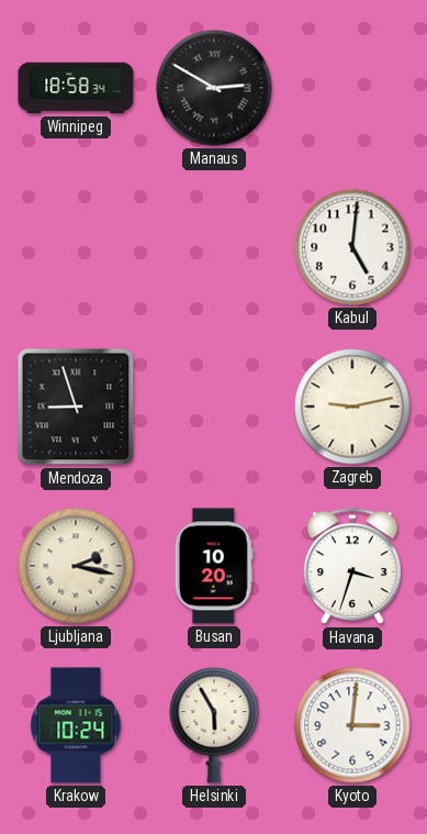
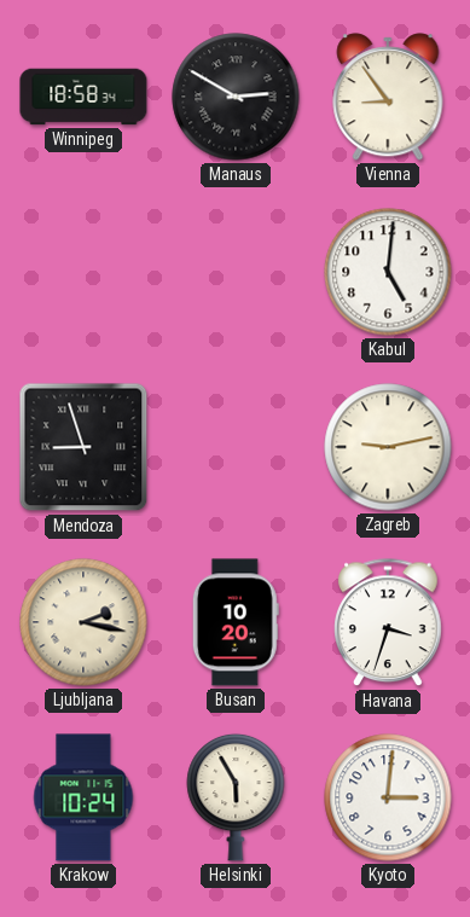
Vienna: none -> 8:54
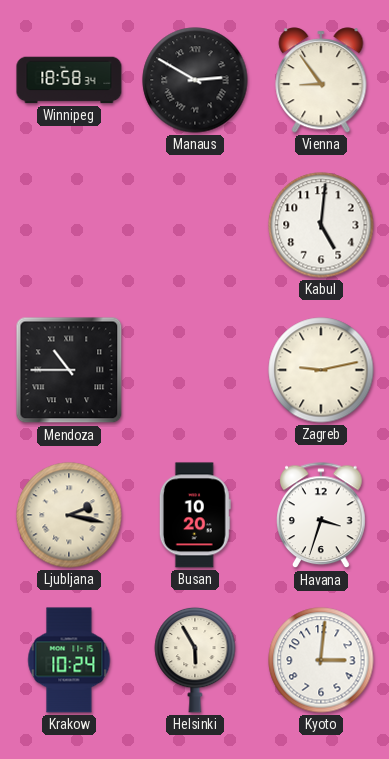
Mendoza: 8:57 -> 10:45
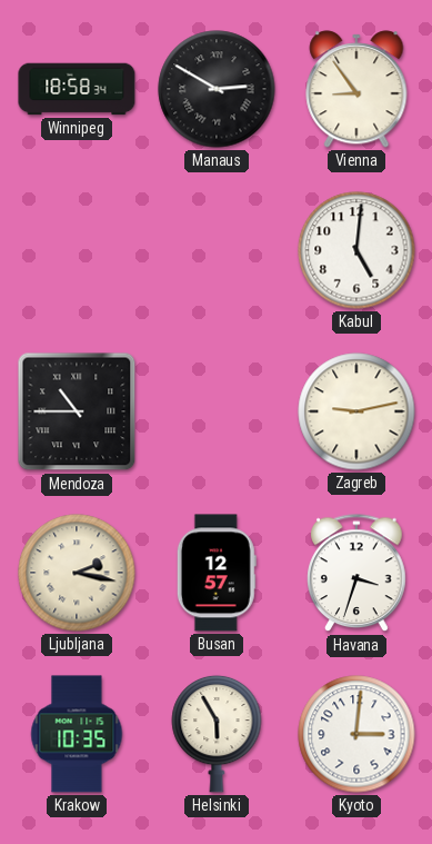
Busan: 10:20 -> 12:57
Krakow: 10:24 -> 10:35
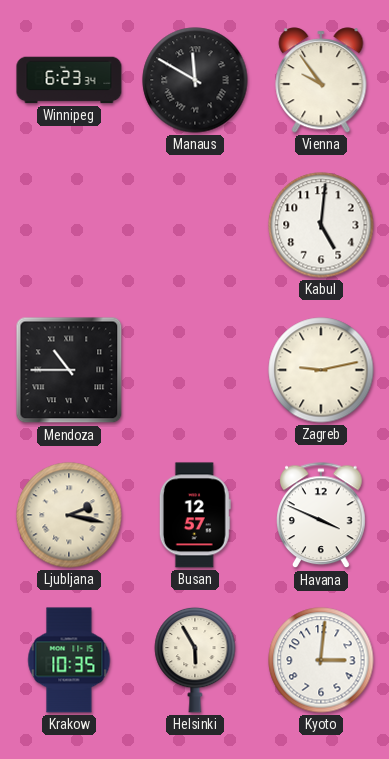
Winnipeg: 18:58 -> 6:23
Manaus: 2:50 -> 11:50
Vienna: 8:54 -> 9:54
Havana: 3:33 -> 3:49
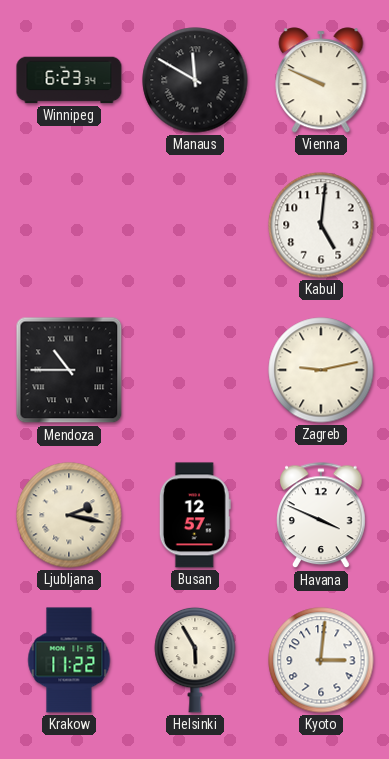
Vienna: 9:54 -> 9:49
Krakow: 10:35 -> 11:22
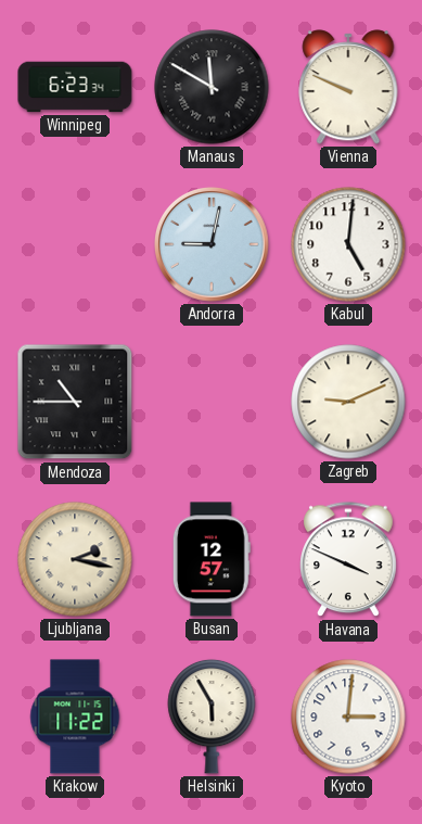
Andorra: none -> 9:02
Zagreb: 9:13 -> 9:11
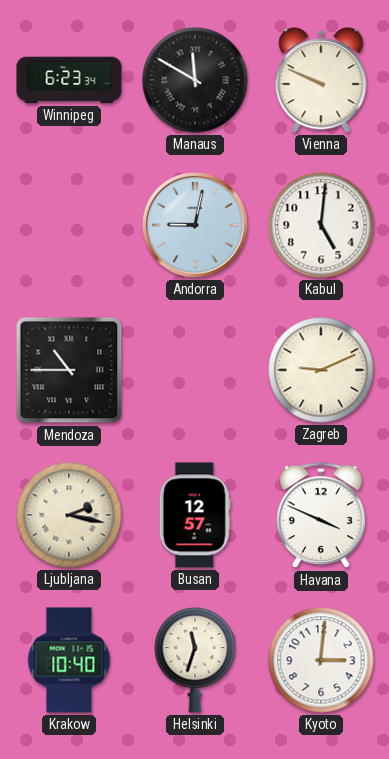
Krakow: 11:22 -> 10:40
Helsinki: 5:55 -> 11:33
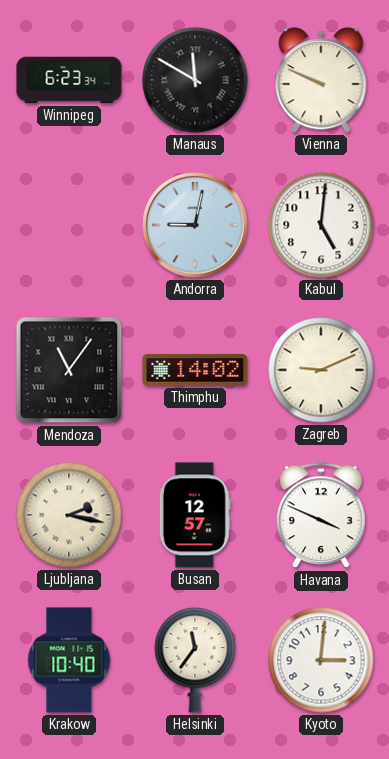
Mendoza: 10:45 -> 11:06
Thimphu: none -> 14:02
Helsinki: 11:33 -> 11:36
